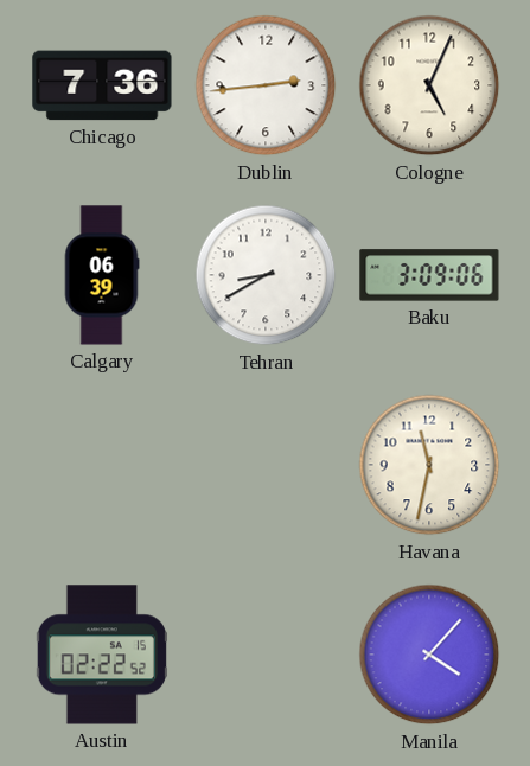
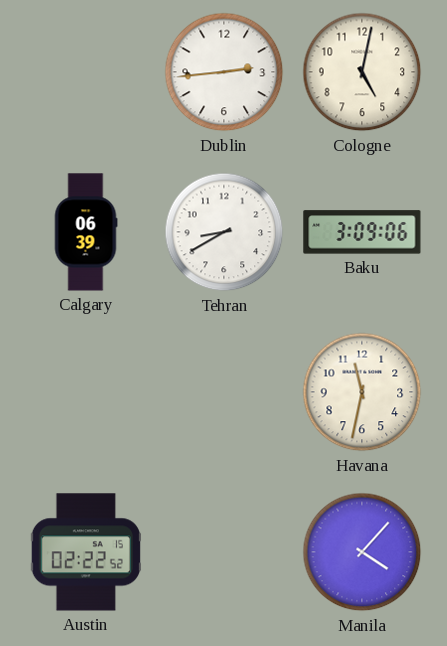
Chicago: 7:36 -> none
Cologne: 5:04 -> 5:02
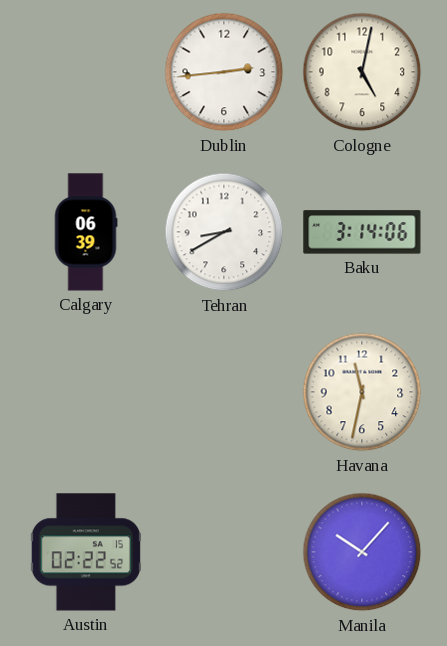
Baku: 3:09 -> 3:14
Manila: 4:07 -> 10:07
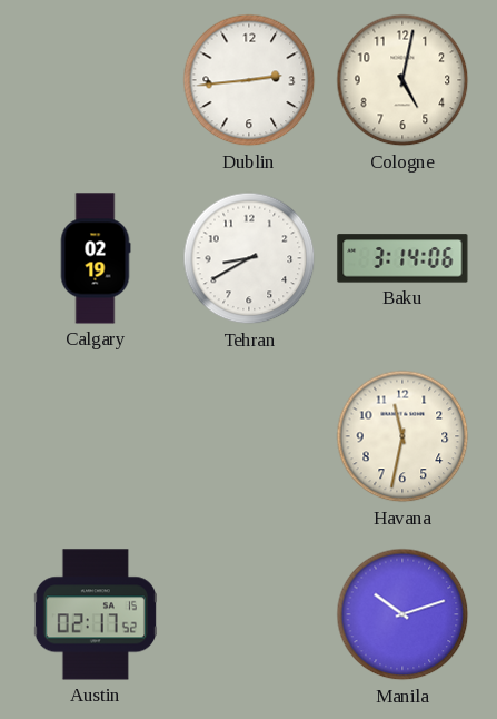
Calgary: 06:39 -> 02:19
Austin: 02:22 -> 02:17
Manila: 10:07 -> 10:12
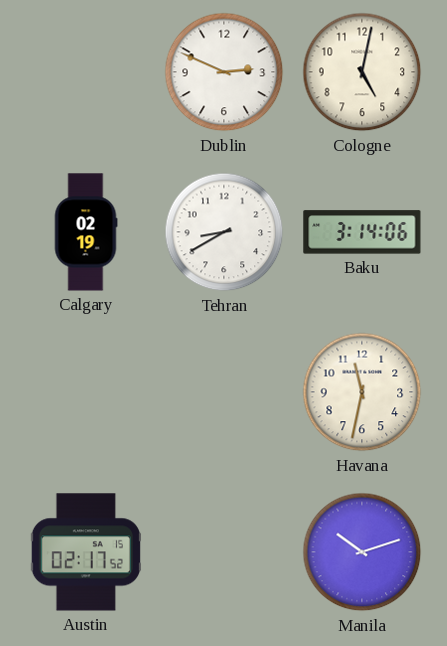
Dublin: 2:44 -> 2:49
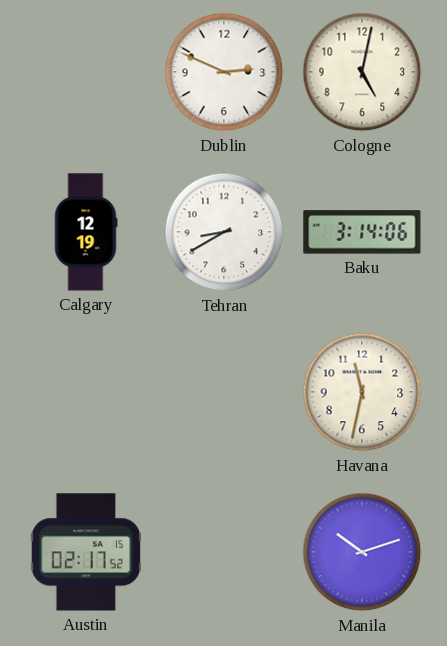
Calgary: 02:19 -> 12:19
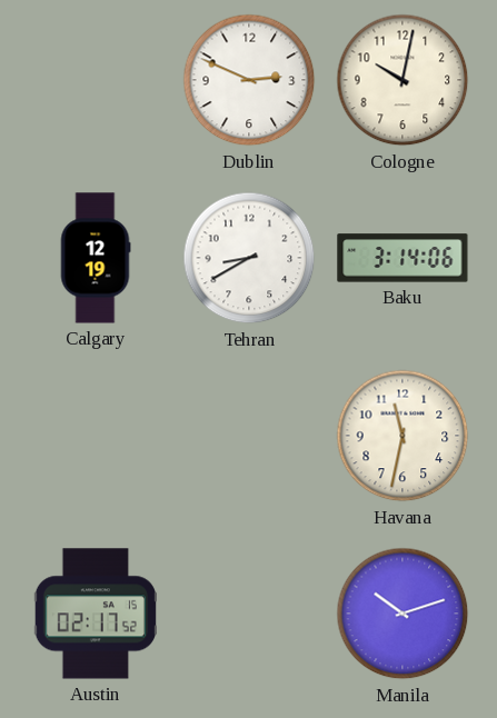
Cologne: 5:02 -> 10:02
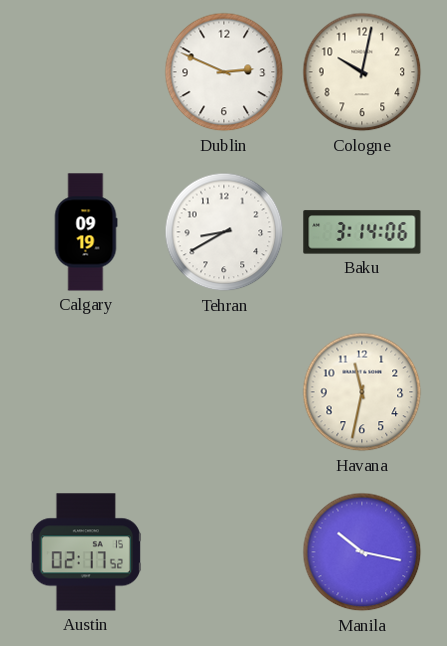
Calgary: 12:19 -> 09:19
Manila: 10:12 -> 10:17
